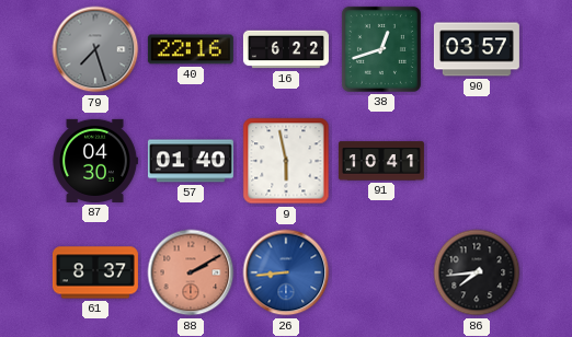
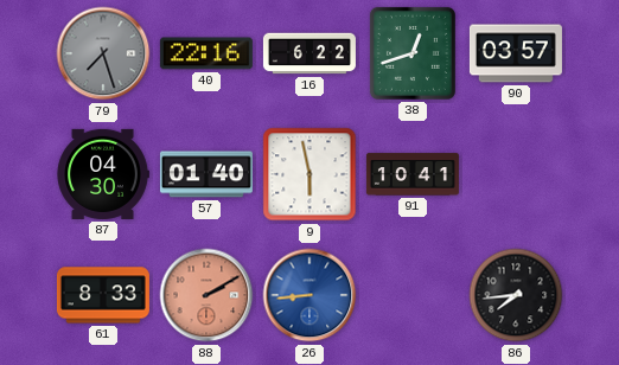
61: 8:37 -> 8:33
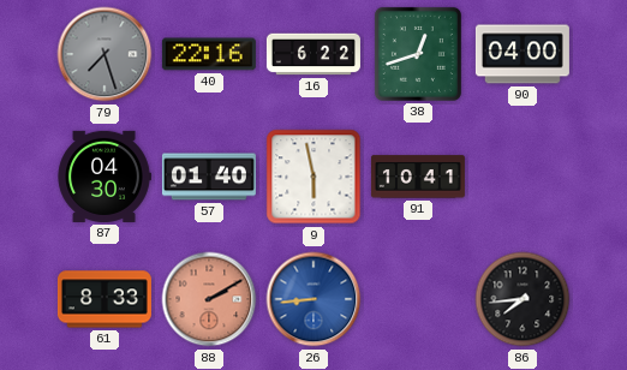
90: 03:57 -> 04:00
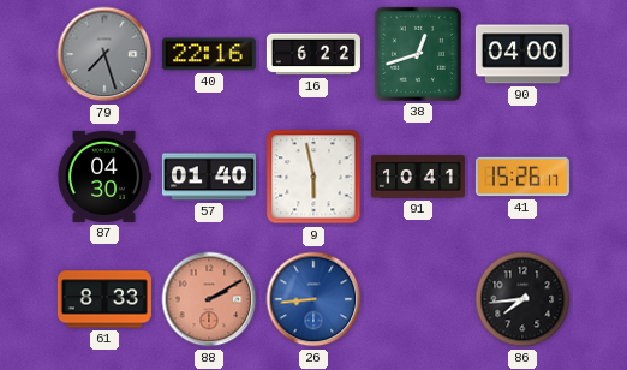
41: none -> 15:26
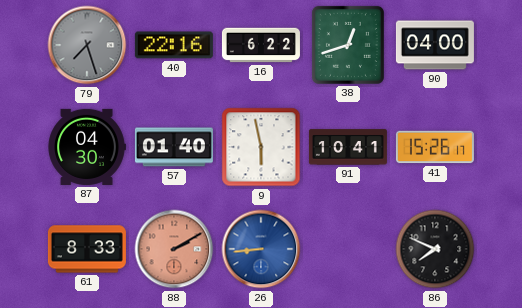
86: 7:44 -> 7:49
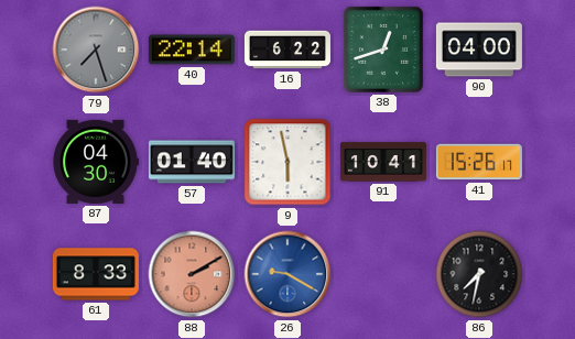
40: 22:16 -> 22:14
26: 8:44 -> 9:20
86: 7:49 -> 7:32
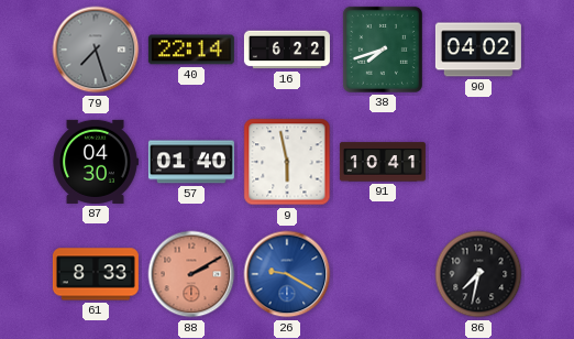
38: 12:42 -> 7:42
90: 04:00 -> 04:02
41: 15:26 -> none
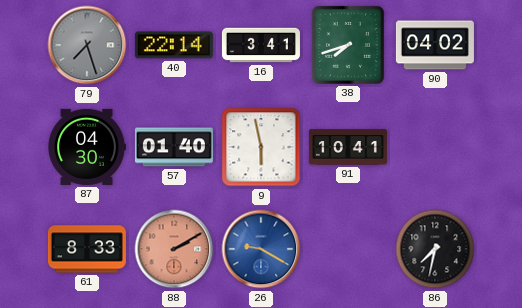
16: 6:22 -> 3:41
